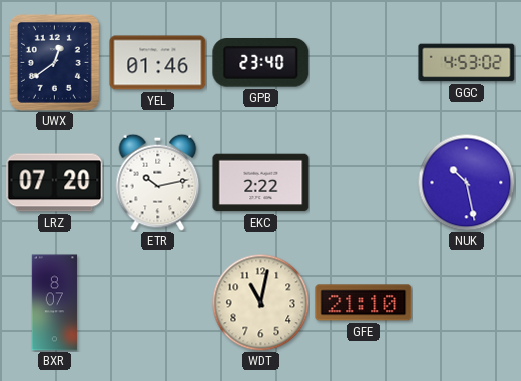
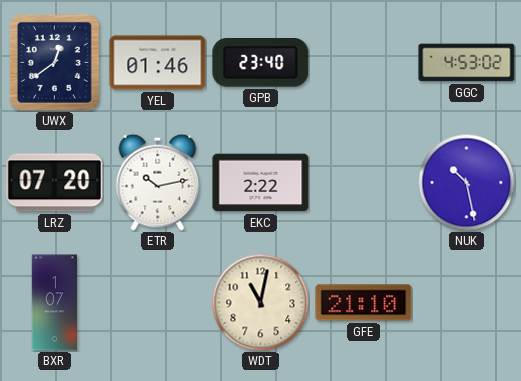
BXR: 8:07 -> 1:07
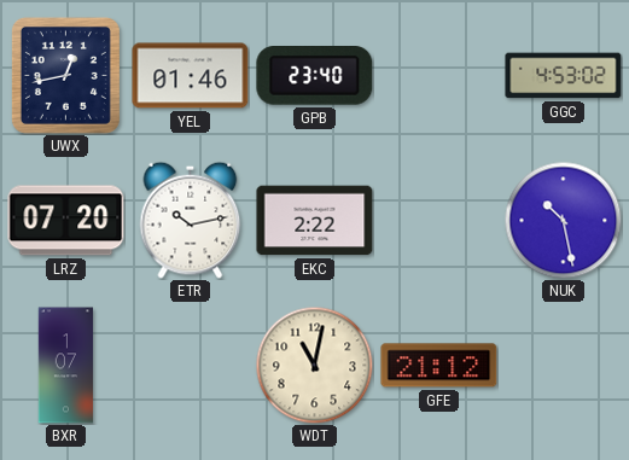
UWX: 12:39 -> 12:43
GFE: 21:10 -> 21:12
